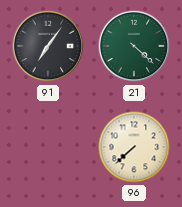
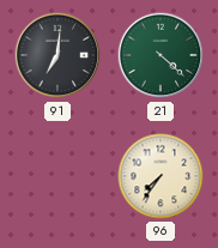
91: 7:06 -> 7:01
96: 7:38 -> 7:36
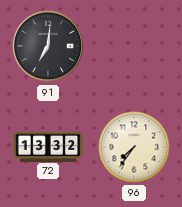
21: 4:22 -> none
72: none -> 13:32
